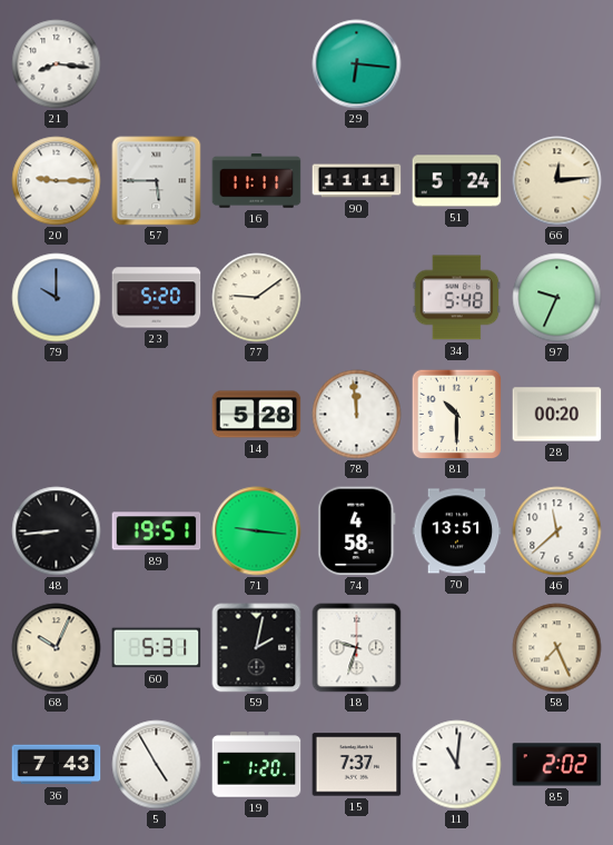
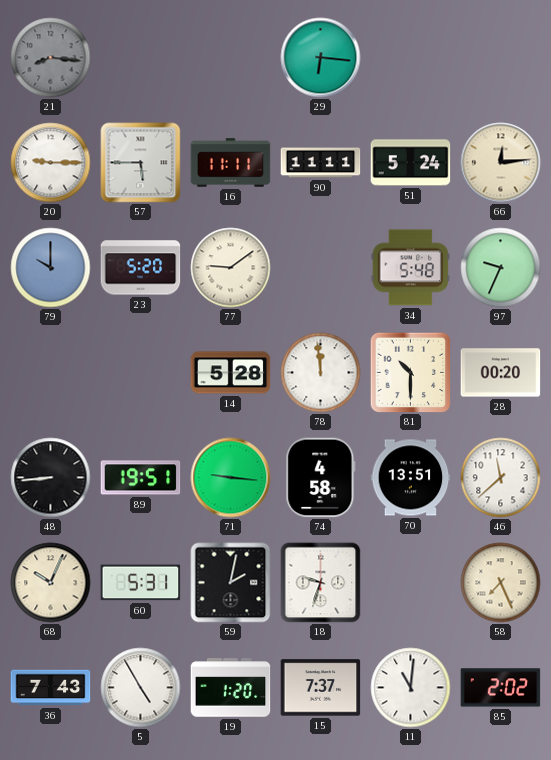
21 dial: white -> grey
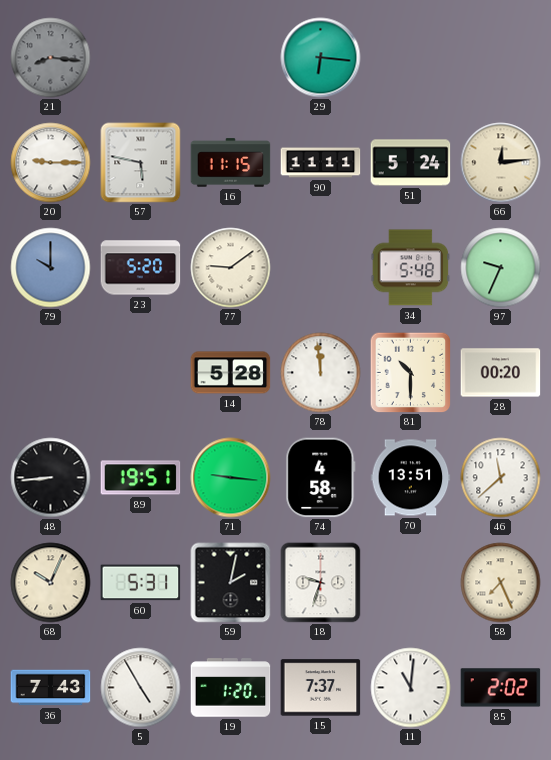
57: 5:45 -> 5:47
16: 11:11 -> 11:15
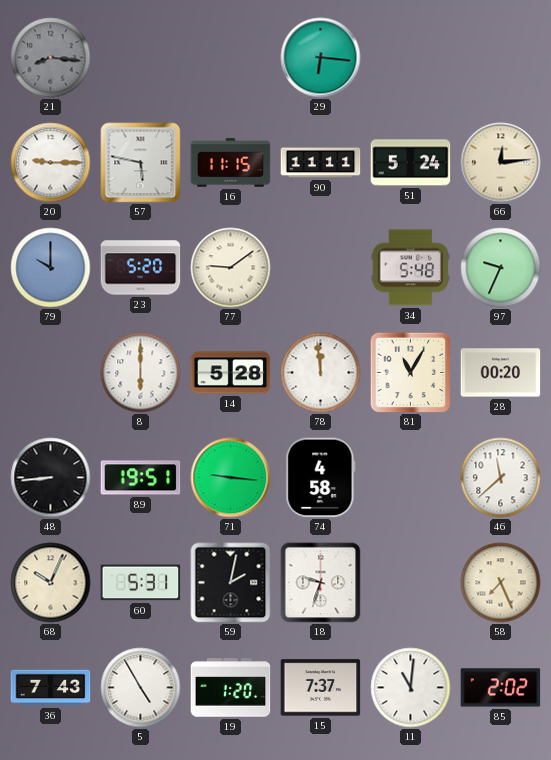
8: none -> 6:00
81: 10:30 -> 11:05
70: 13:51 -> none
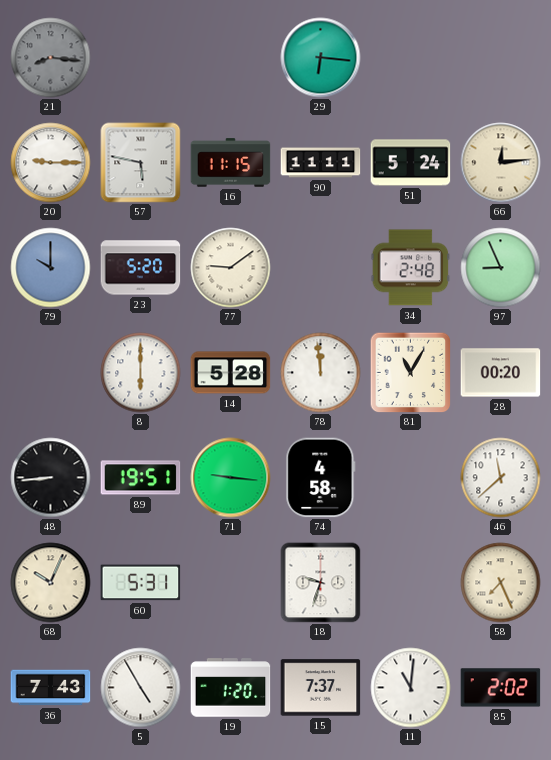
34: 5:48 -> 2:48
97: 9:34 -> 8:56
59: 2:02 -> none
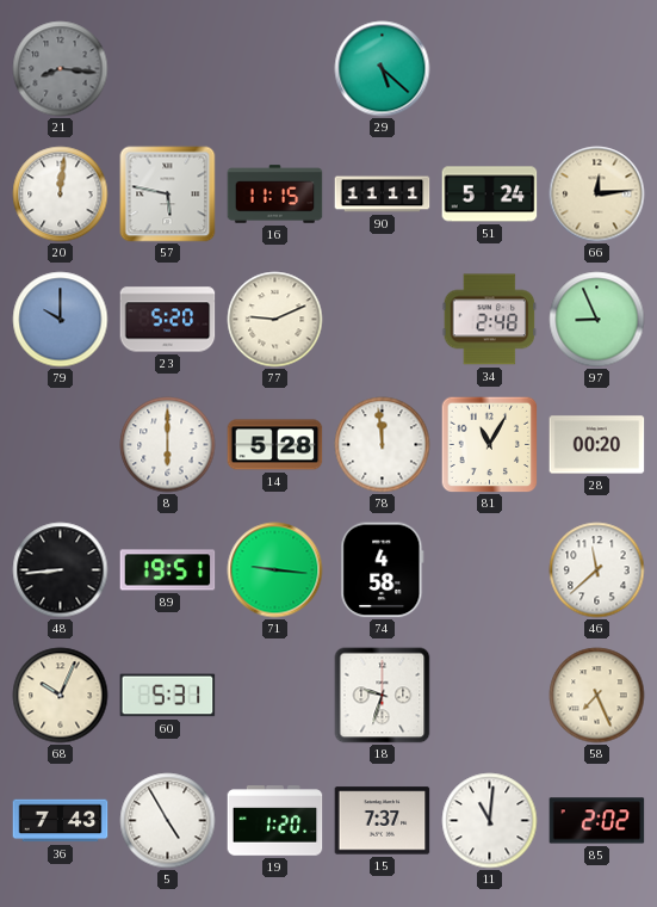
29: 6:16 -> 5:22
20: 9:15 -> 12:01
77: 9:09 -> 9:11
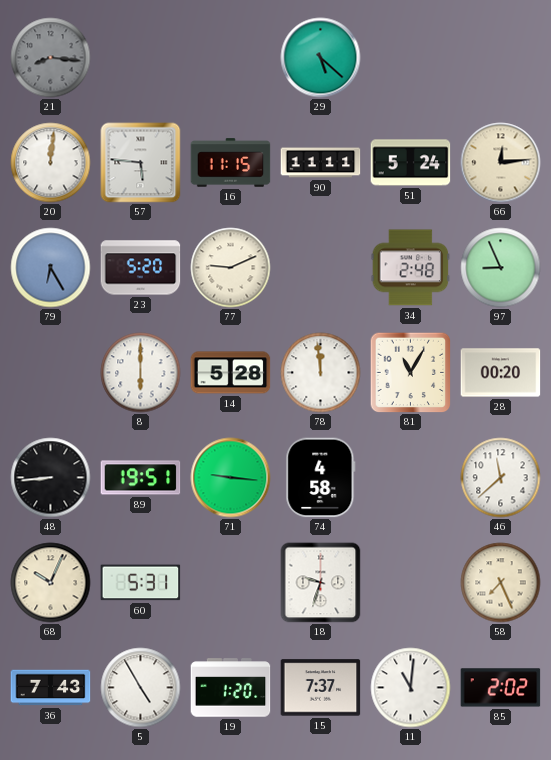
57: 5:47 -> 5:46
79: 10:00 -> 6:25
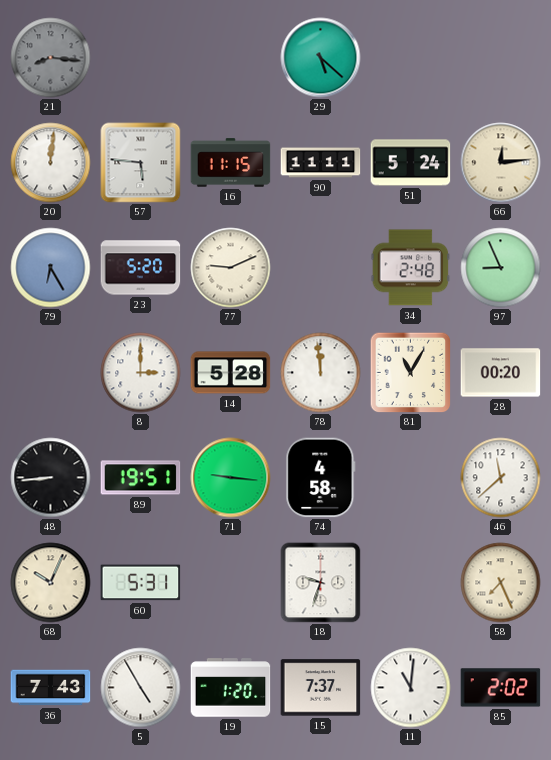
8: 6:00 -> 3:00
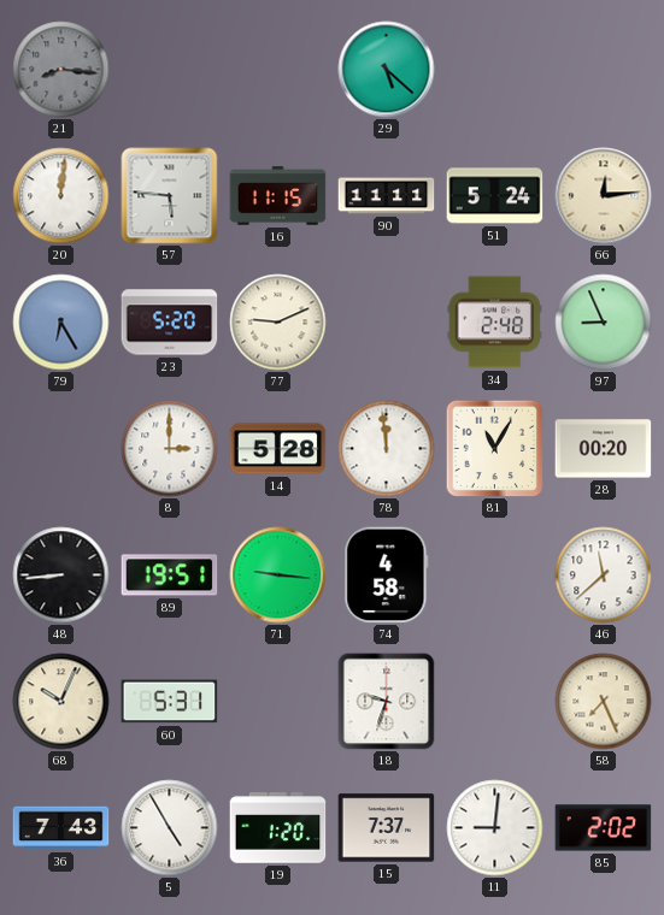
11: 11:01 -> 9:01
